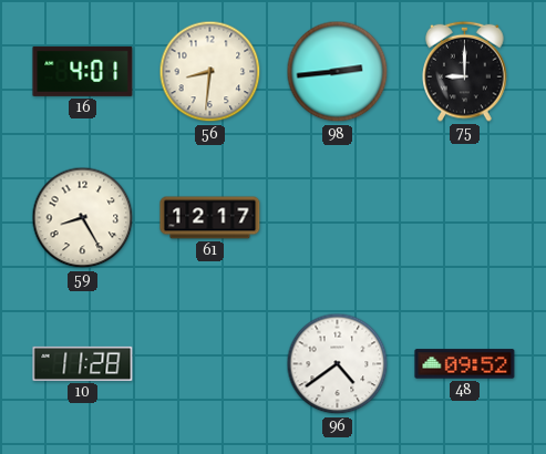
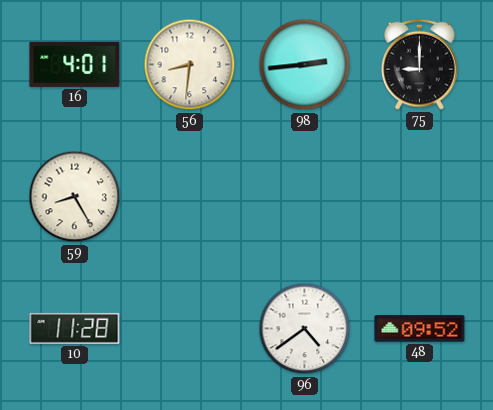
61: 12:17 -> none
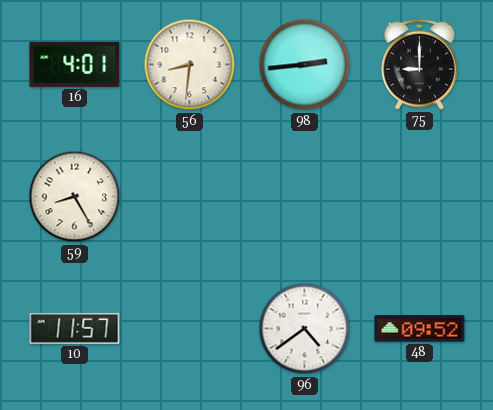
10: 11:28 -> 11:57
